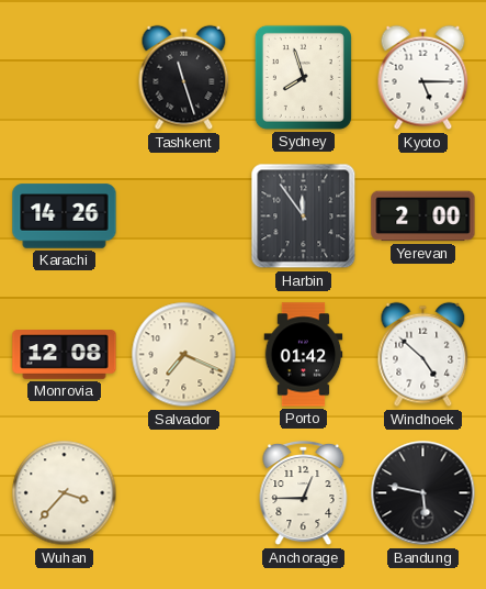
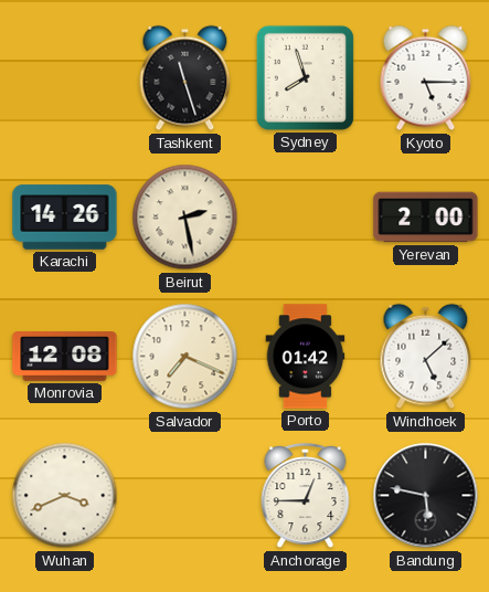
Beirut: none -> 2:28
Harbin: 11:54 -> none
Windhoek: 4:52 -> 5:08
Wuhan: 3:37 -> 3:41
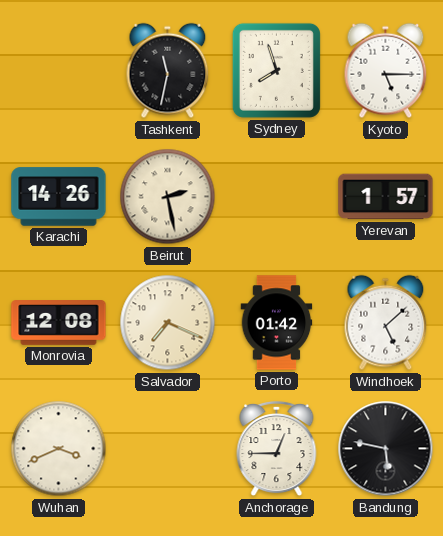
Tashkent: 11:27 -> 11:32
Yerevan: 2:00 -> 1:57
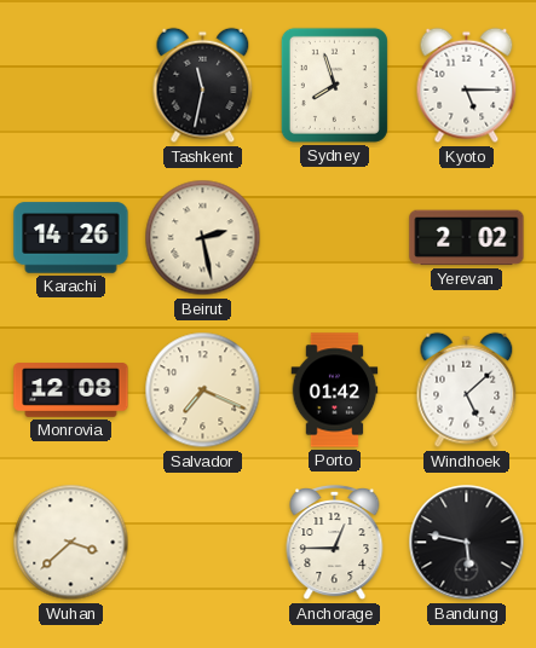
Yerevan: 1:57 -> 2:02
Wuhan: 3:41 -> 3:38
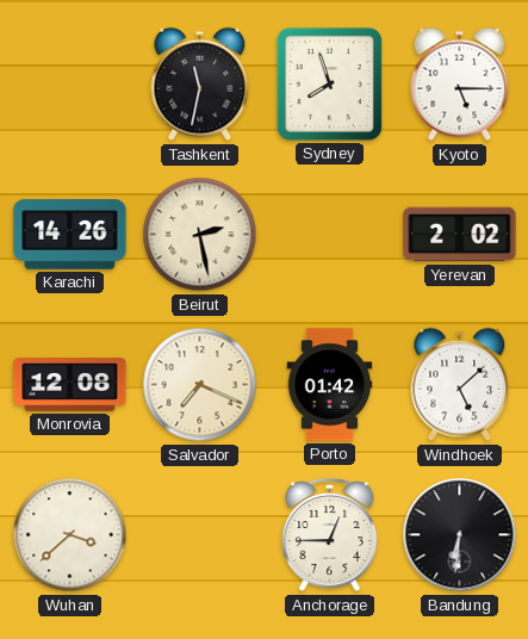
Bandung: 5:47 -> 6:31
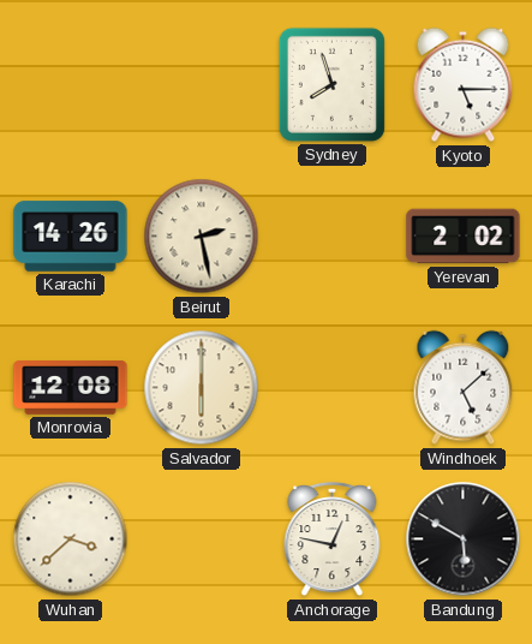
Tashkent: 11:32 -> none
Salvador: 7:19 -> 6:00
Porto: 01:42 -> none
Anchorage: 12:45 -> 12:47
Bandung: 6:31 -> 5:50
